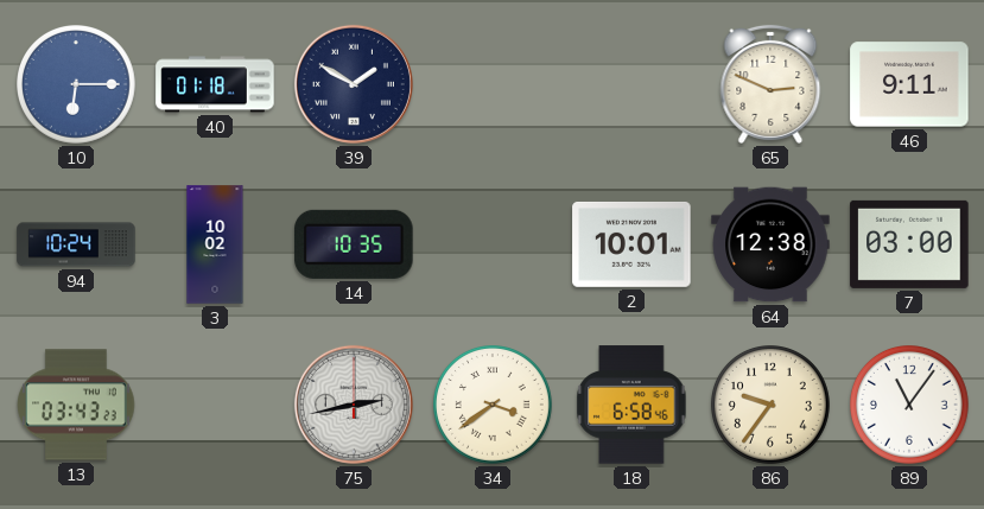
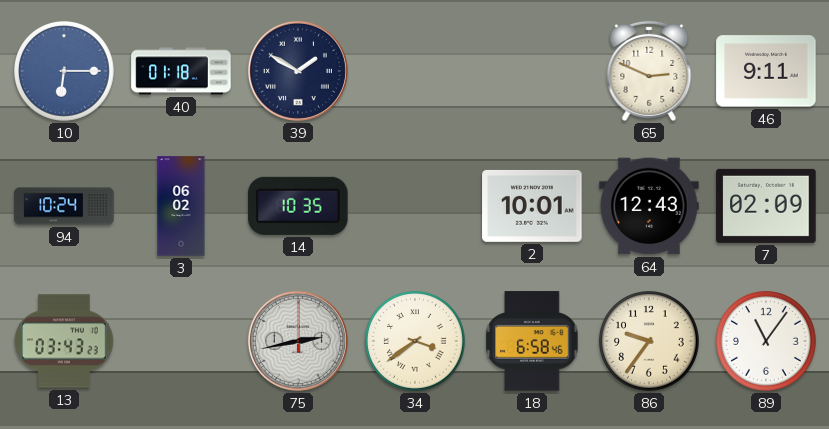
3: 10:02 -> 06:02
64: 12:38 -> 12:43
7: 03:00 -> 02:09
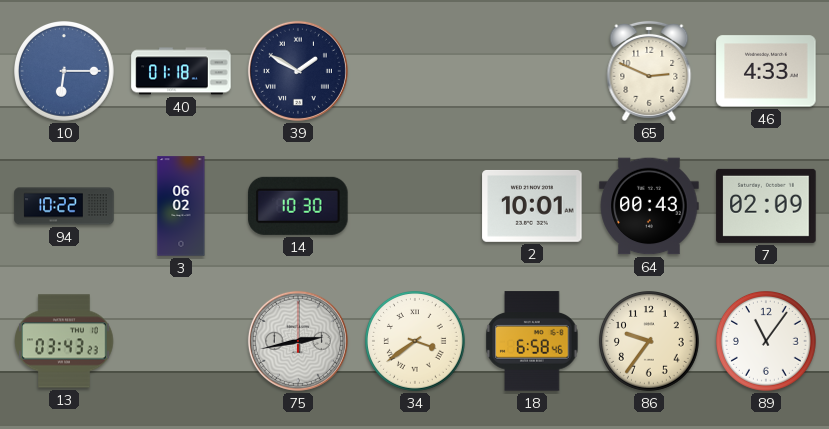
46: 9:11 -> 4:33
94: 10:24 -> 10:22
14: 10:35 -> 10:30
64: 12:43 -> 00:43
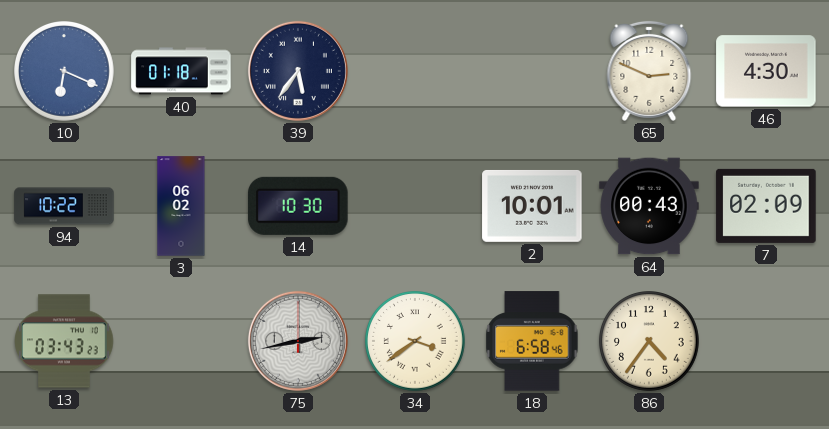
10: 6:15 -> 6:19
39: 1:50 -> 5:36
46: 4:33 -> 4:30
86: 9:36 -> 4:36
89: 11:06 -> none
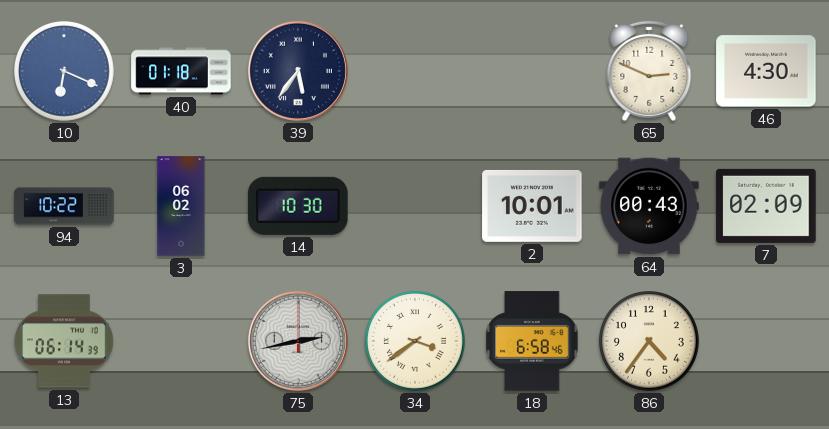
13: 03:43 -> 06:14
